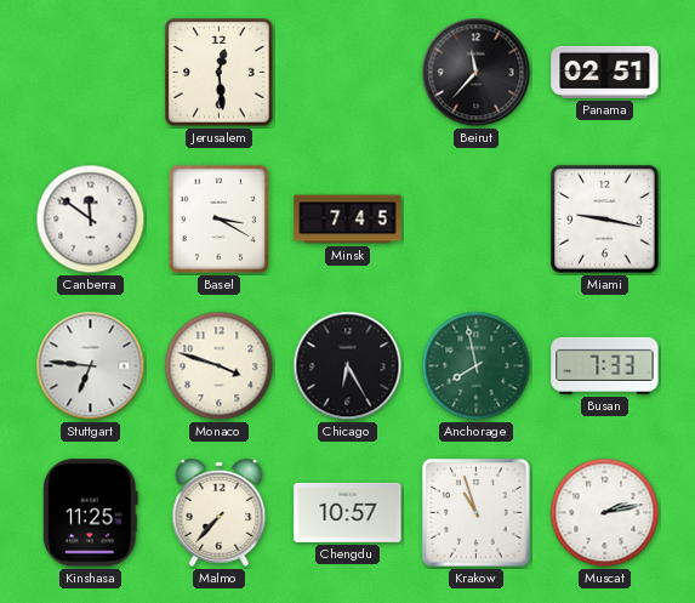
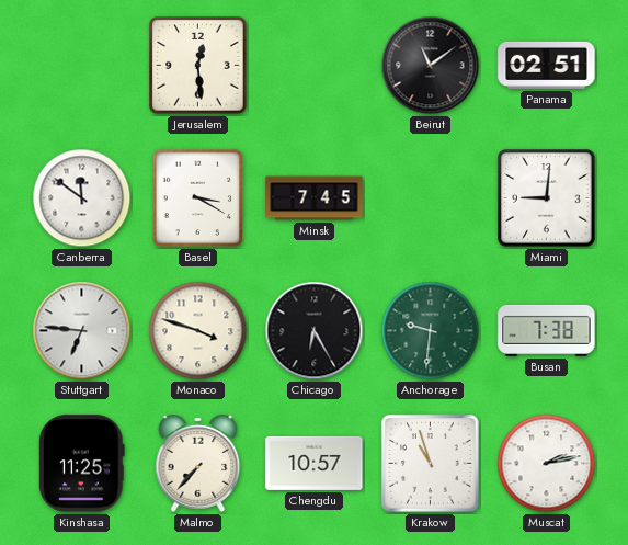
Beirut: 11:37 -> 11:09
Miami: 9:17 -> 9:01
Anchorage: 7:58 -> 9:31
Busan: 7:33 -> 7:38
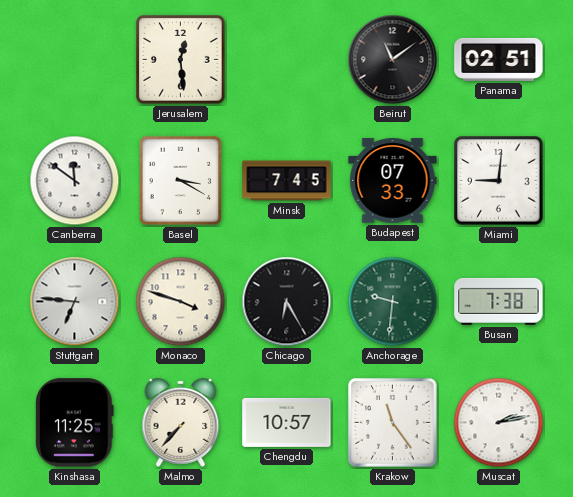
Budapest: none -> 07:33
Krakow: 10:57 -> 11:24
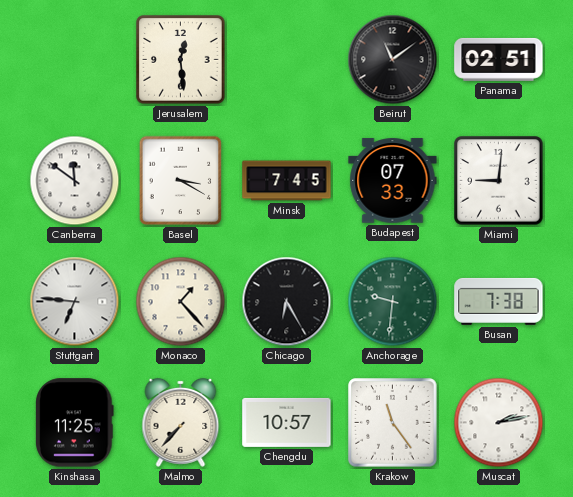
Monaco: 3:48 -> 1:23
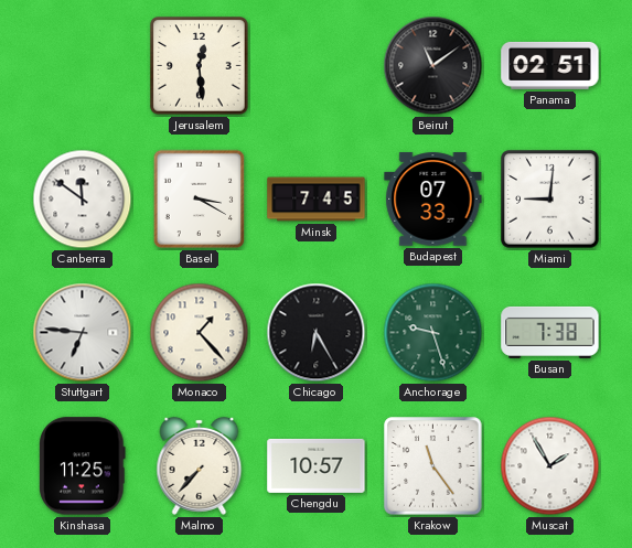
Anchorage: 9:31 -> 9:27
Muscat: 2:13 -> 1:55
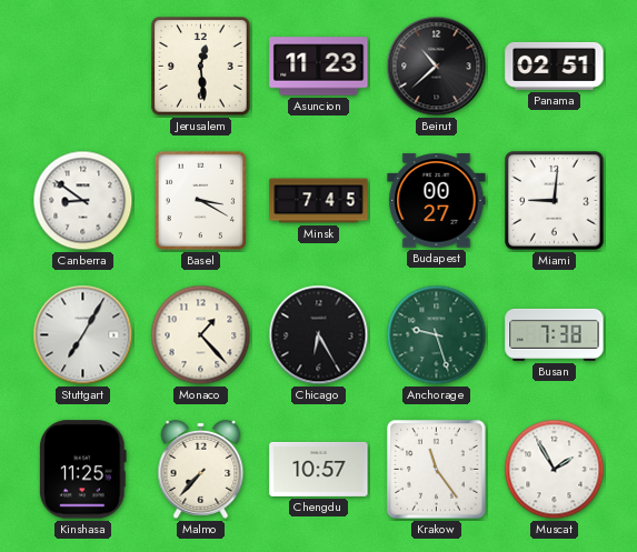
Asuncion: none -> 11:23
Beirut: 11:09 -> 10:38
Canberra: 11:51 -> 8:51
Budapest: 07:33 -> 00:27
Stuttgart: 6:46 -> 7:05
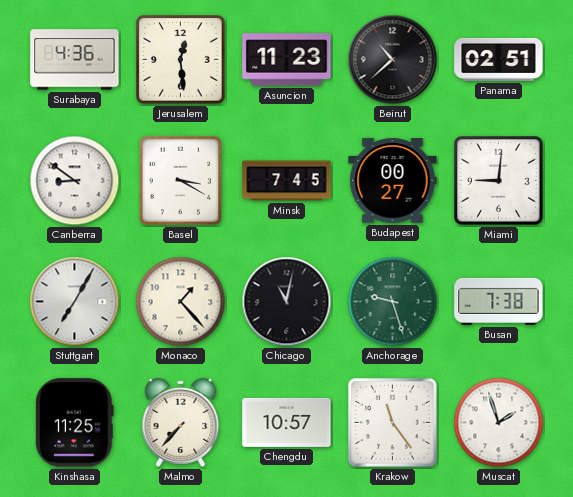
Surabaya: none -> 4:36
Chicago: 6:25 -> 11:02
Muscat: 1:55 -> 1:57
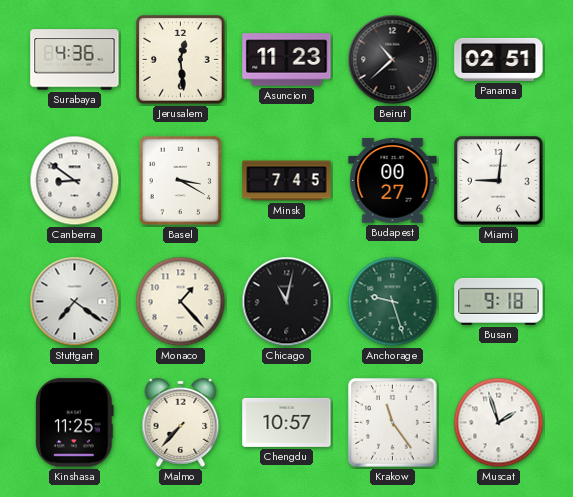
Stuttgart: 7:05 -> 7:21
Busan: 7:38 -> 9:18
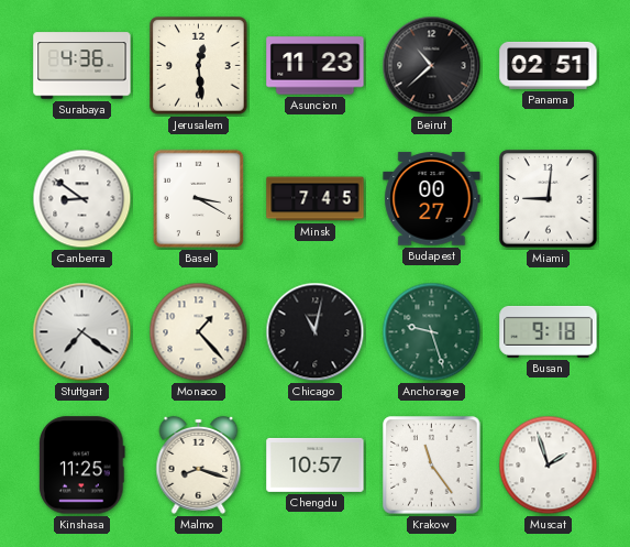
Malmo: 7:37 -> 8:18
